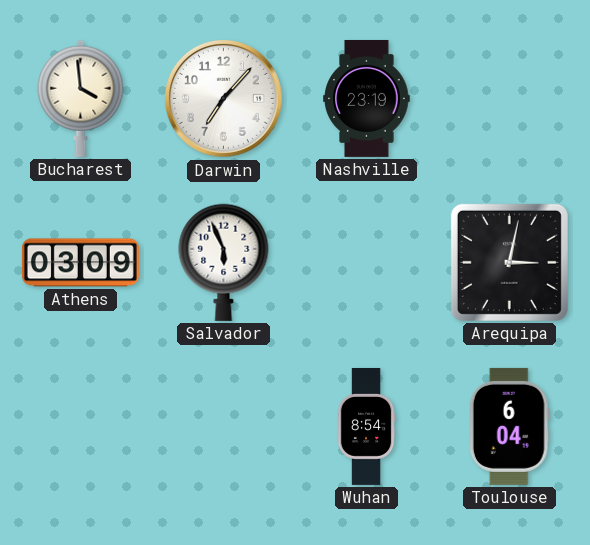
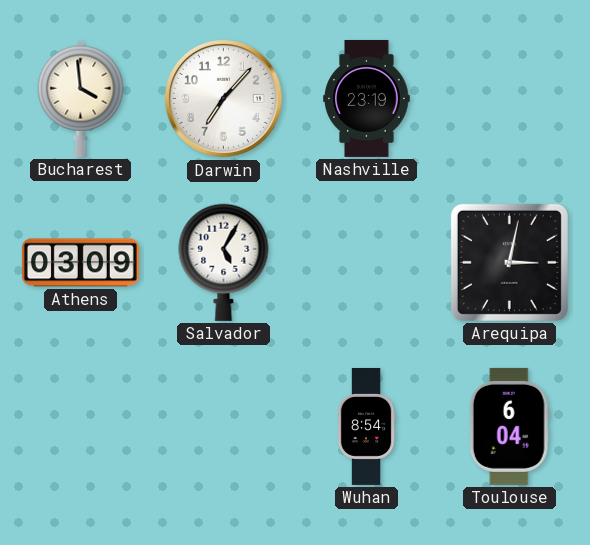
Salvador: 5:56 -> 5:05
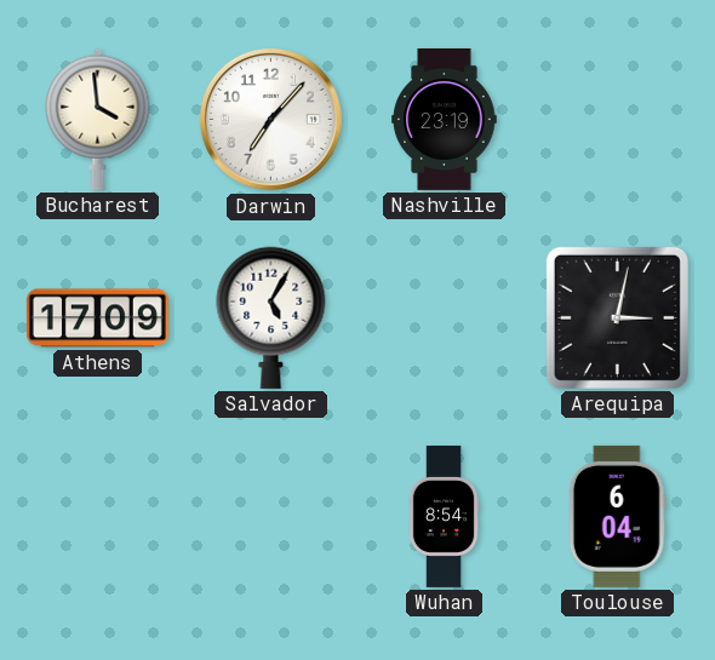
Athens: 03:09 -> 17:09
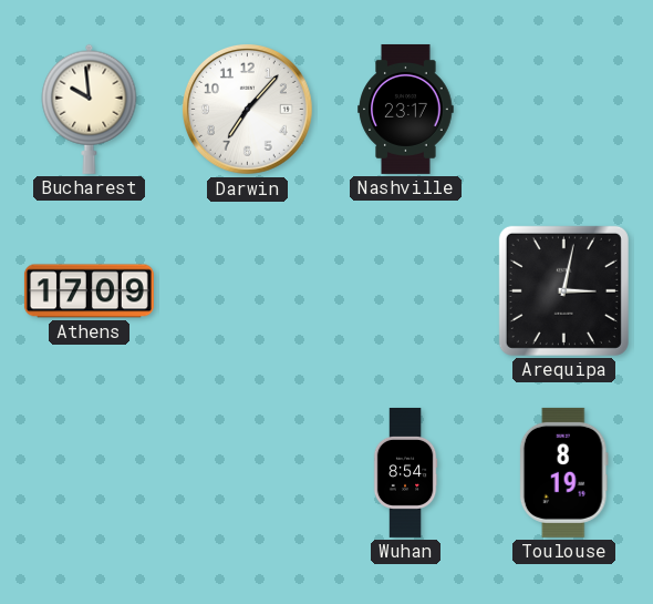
Bucharest: 3:59 -> 9:59
Nashville: 23:19 -> 23:17
Salvador: 5:05 -> none
Toulouse: 6:04 -> 8:19
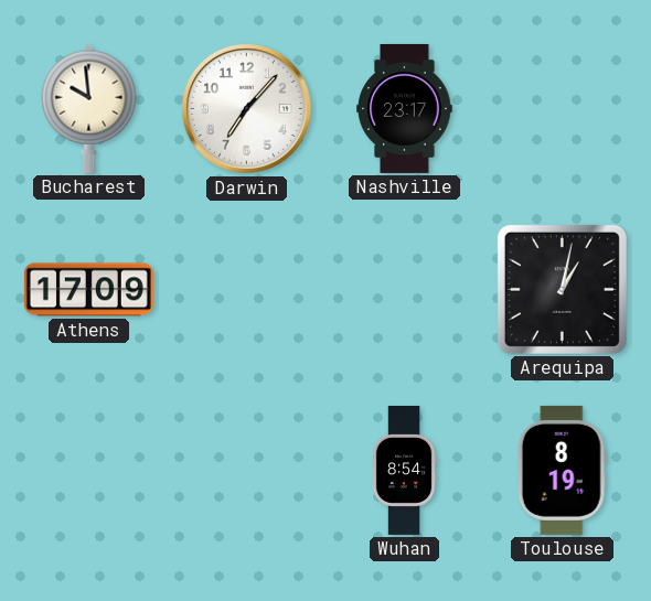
Arequipa: 3:02 -> 1:02
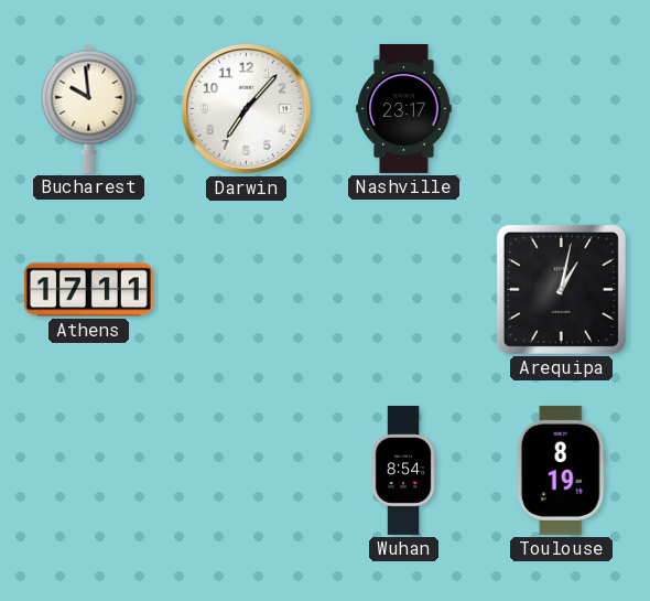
Athens: 17:09 -> 17:11
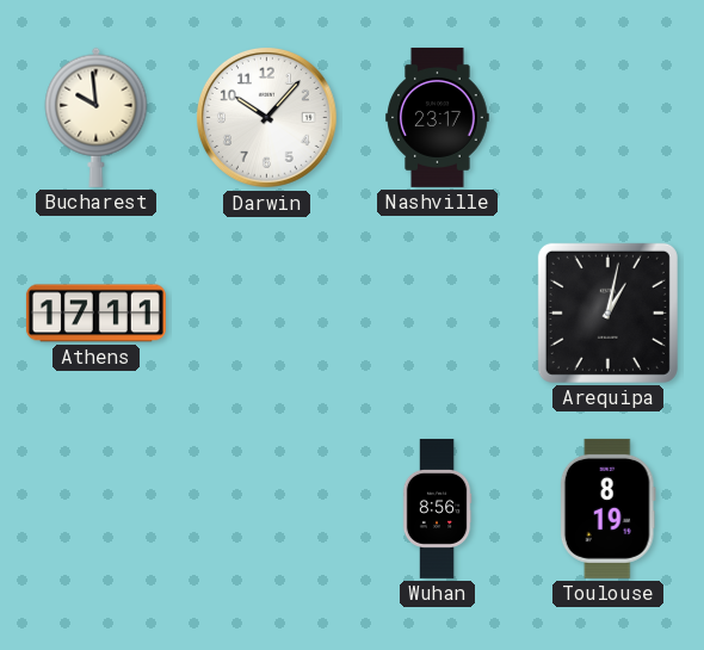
Darwin: 7:07 -> 10:07
Wuhan: 8:54 -> 8:56
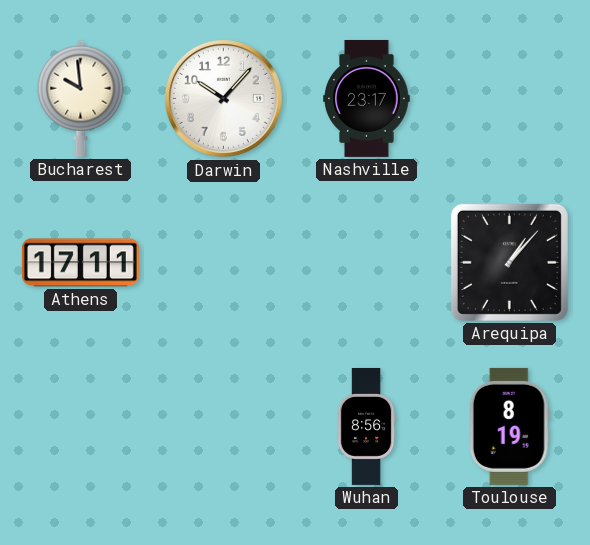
Arequipa: 1:02 -> 1:07
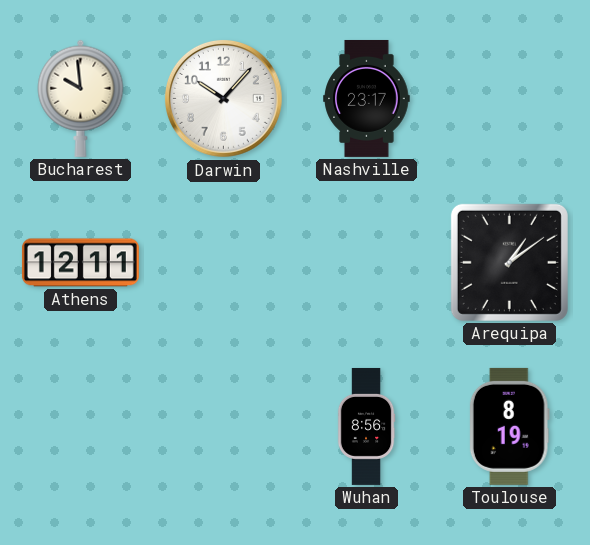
Athens: 17:11 -> 12:11
Arequipa: 1:07 -> 1:09
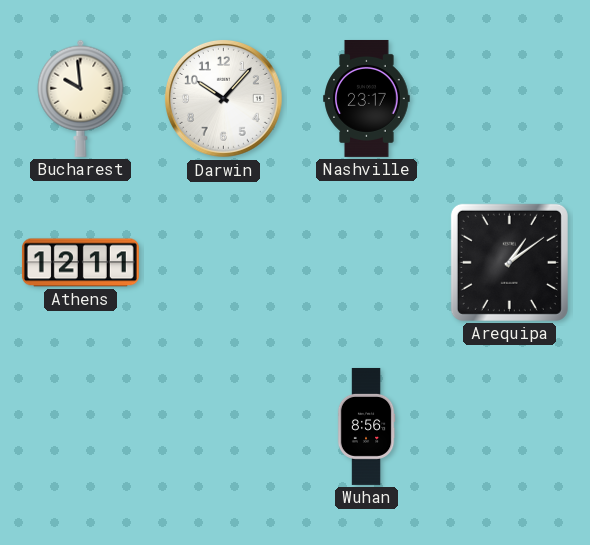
Toulouse: 8:19 -> none
